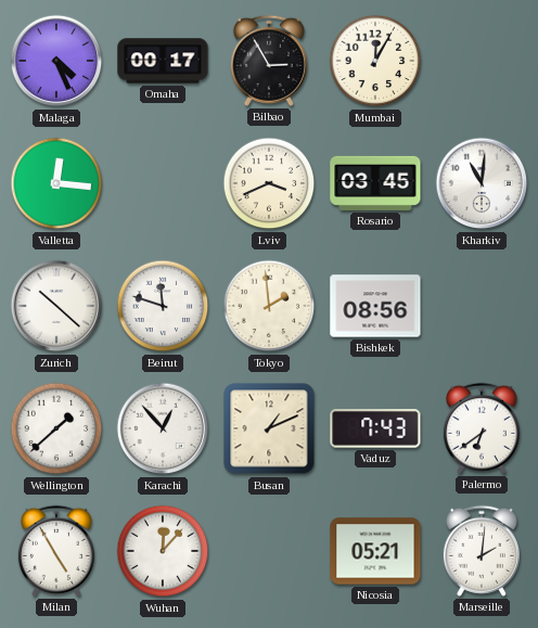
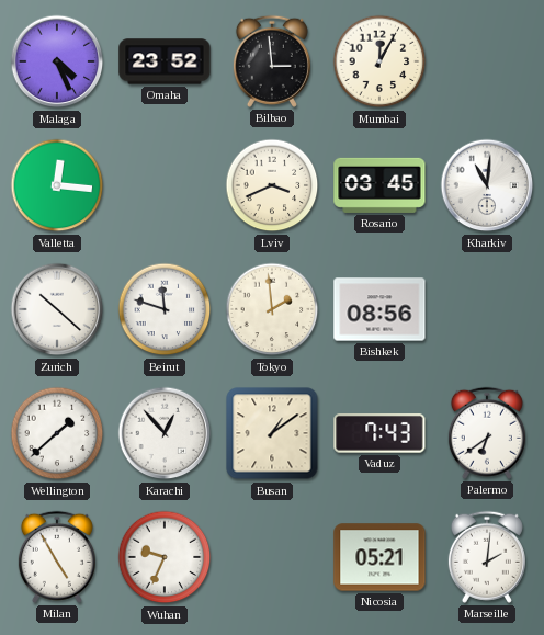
Omaha: 00:17 -> 23:52
Bilbao: 2:55 -> 2:59
Busan: 1:11 -> 1:09
Wuhan: 12:07 -> 9:34
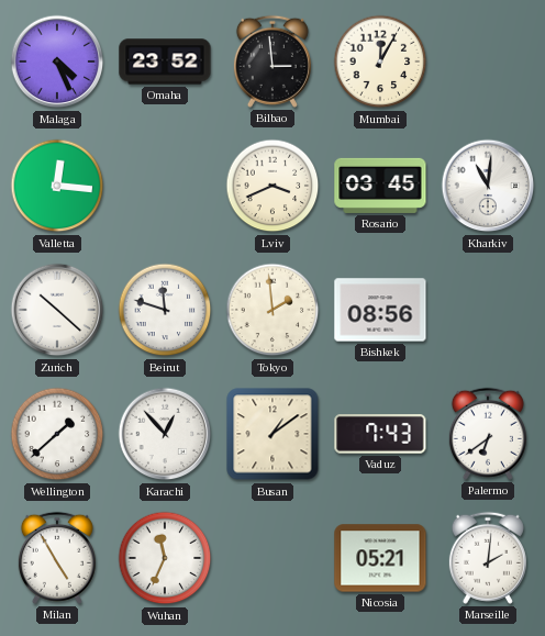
Wuhan: 9:34 -> 11:34
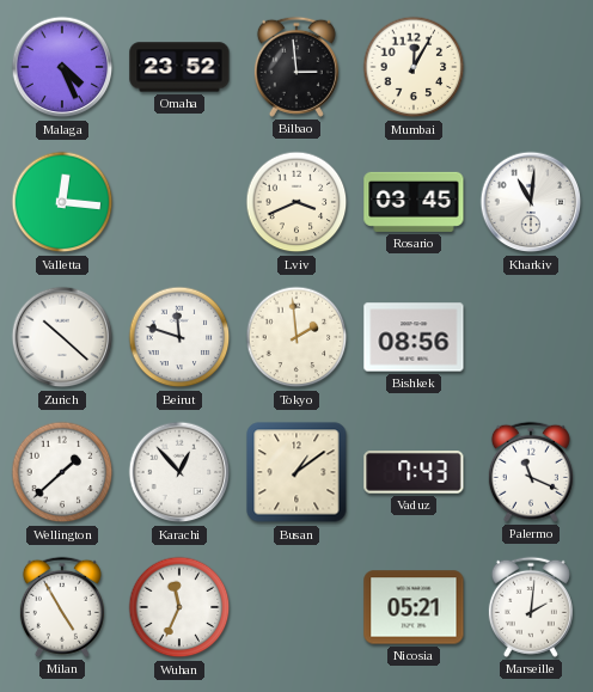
Palermo: 6:39 -> 11:19
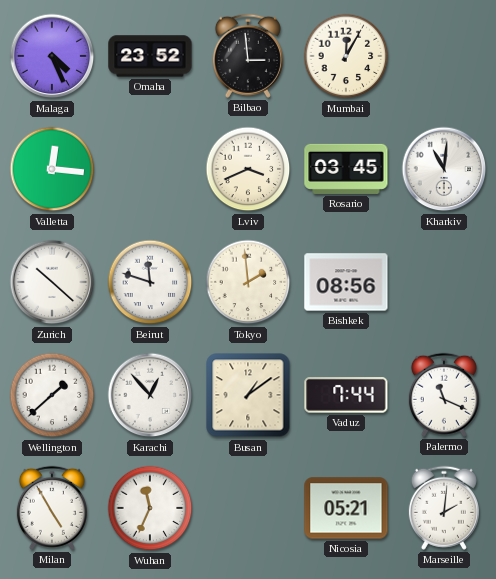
Vaduz: 7:43 -> 7:44
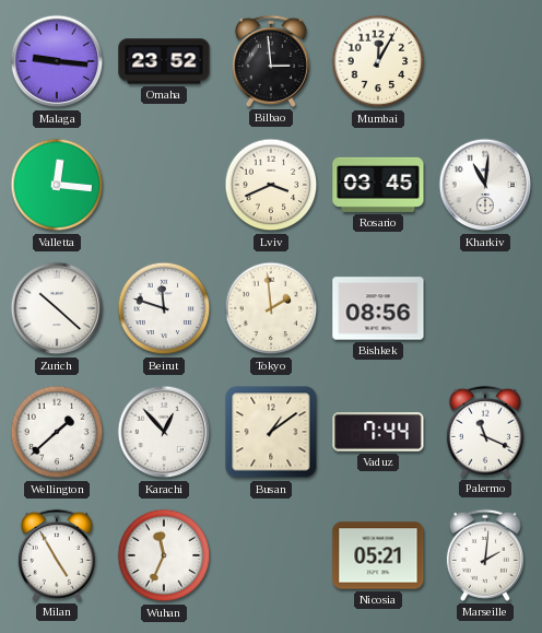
Malaga: 4:26 -> 9:16
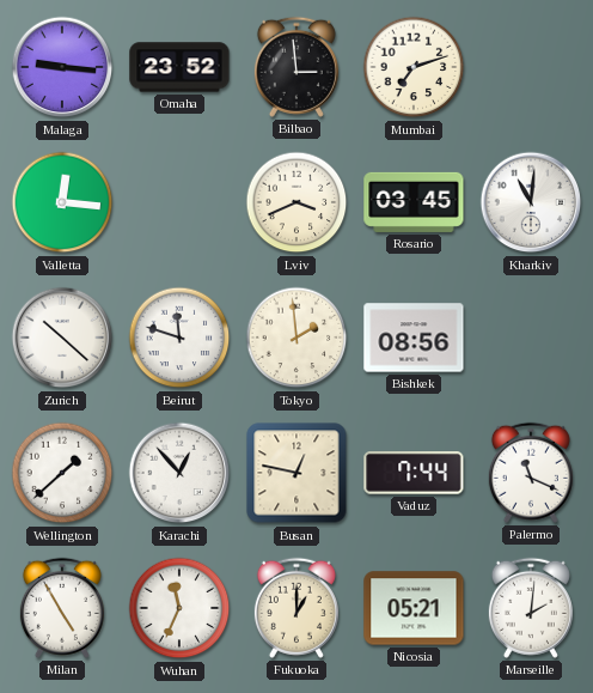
Mumbai: 12:05 -> 7:12
Busan: 1:09 -> 12:47
Fukuoka: none -> 1:00
